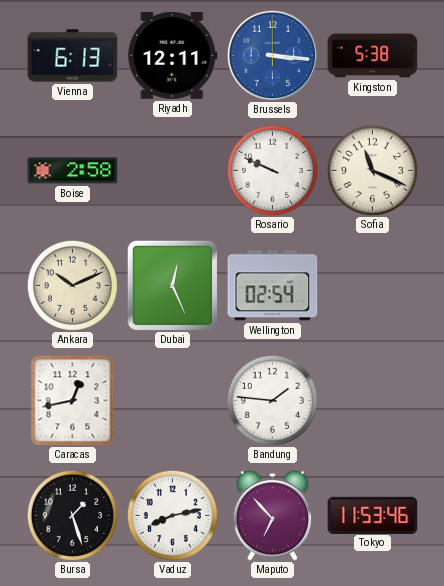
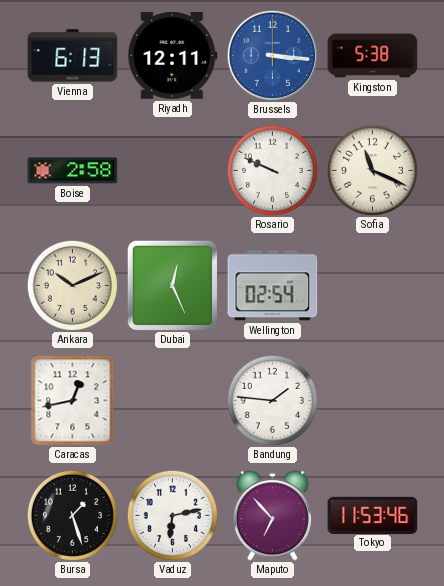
Vaduz: 8:13 -> 6:13
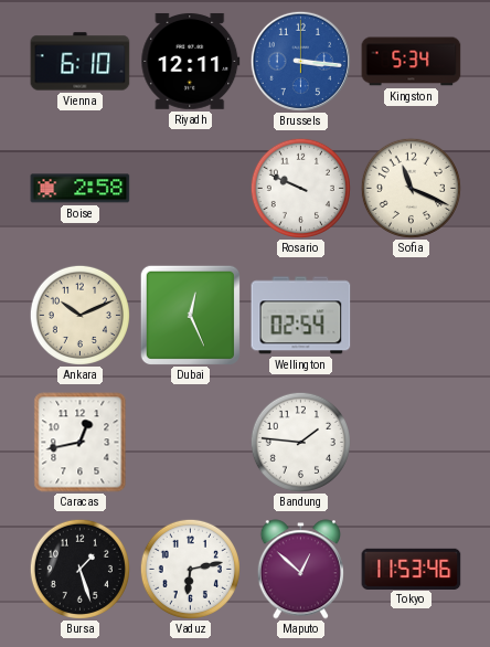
Vienna: 6:13 -> 6:10
Kingston: 5:38 -> 5:34
Maputo: 6:53 -> 12:52
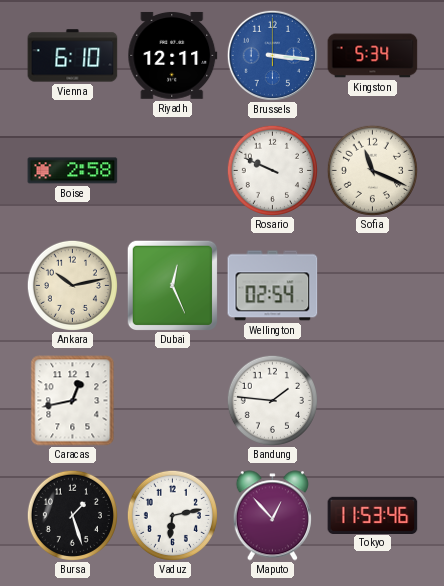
Ankara: 10:11 -> 10:13
Maputo: 12:52 -> 12:53
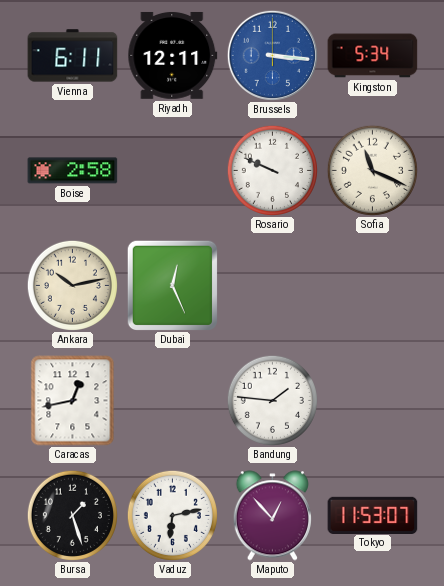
Vienna: 6:10 -> 6:11
Wellington: 02:54 -> none
Tokyo: 11:53:46 -> 11:53:07
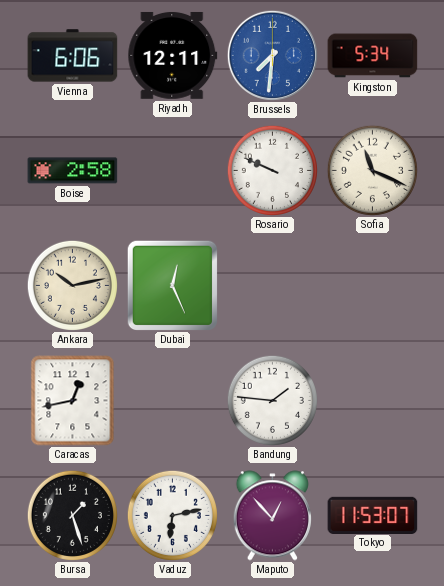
Vienna: 6:11 -> 6:06
Brussels: 3:16 -> 7:31
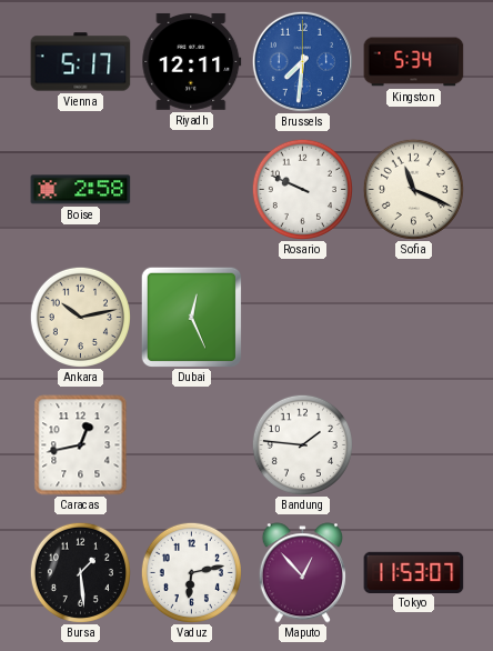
Vienna: 6:06 -> 5:17
Bursa: 1:27 -> 1:29
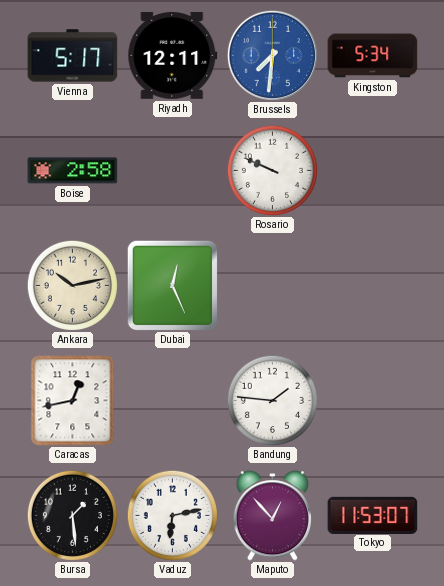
Sofia: 11:19 -> none
